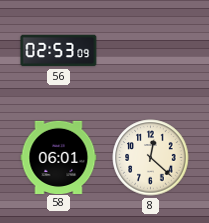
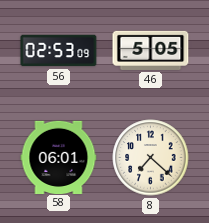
46: none -> 5:05
8: 12:22 -> 7:22
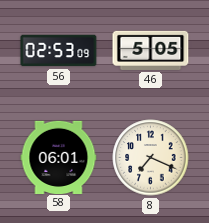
8: 7:22 -> 7:19
